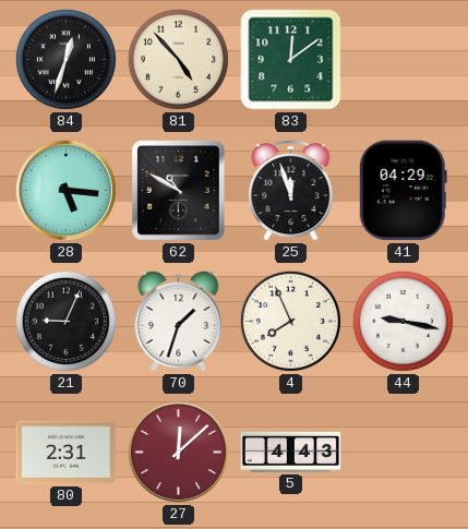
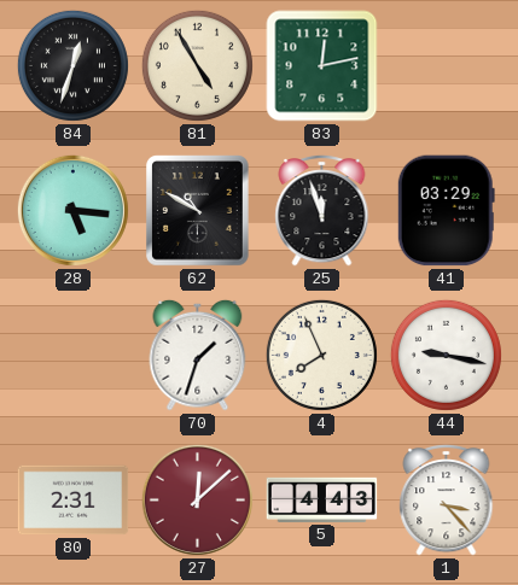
81: 4:53 -> 4:55
83: 12:09 -> 12:13
41: 04:29 -> 03:29
21: 9:04 -> none
1: none -> 3:23
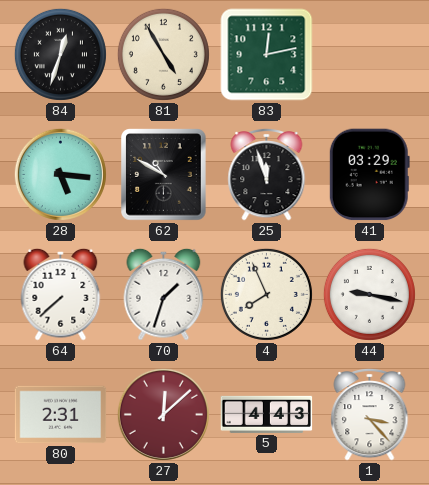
64: none -> 7:38
